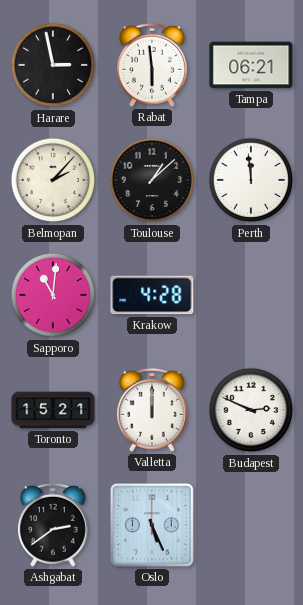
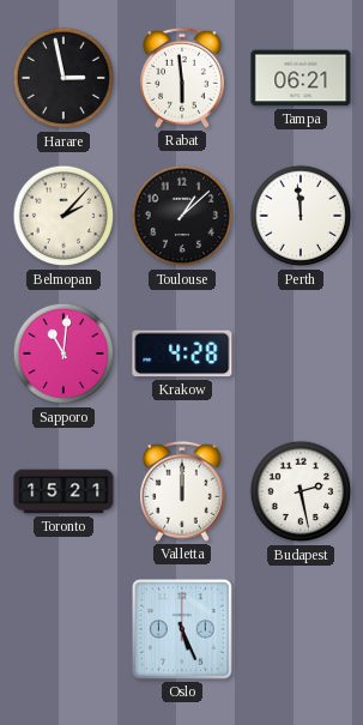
Budapest: 2:49 -> 2:28
Ashgabat: 2:39 -> none
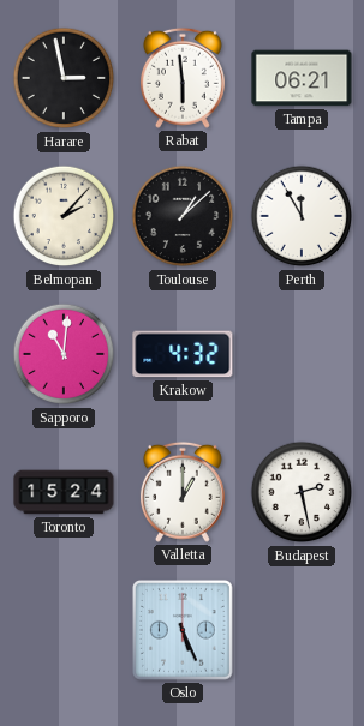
Perth: 11:59 -> 11:55
Krakow: 4:28 -> 4:32
Toronto: 15:21 -> 15:24
Valletta: 12:00 -> 1:00
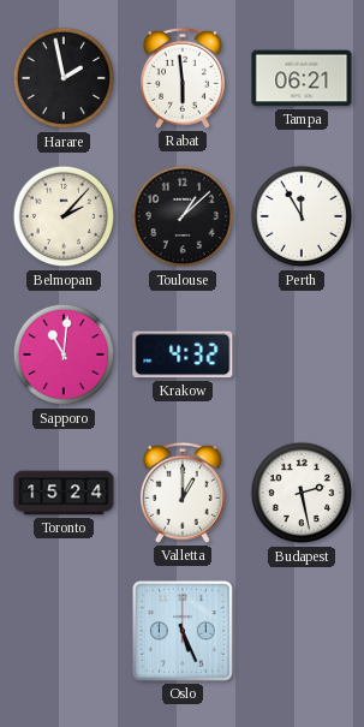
Harare: 2:58 -> 1:58
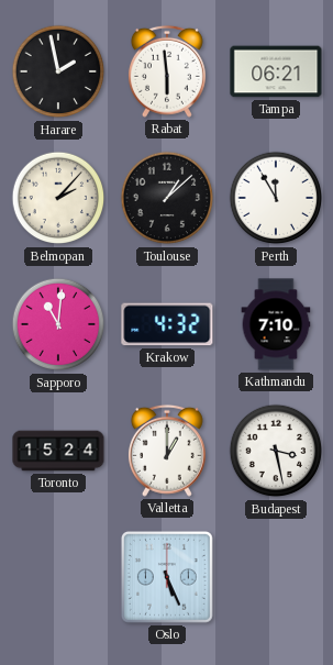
Kathmandu: none -> 7:10
Budapest: 2:28 -> 3:28
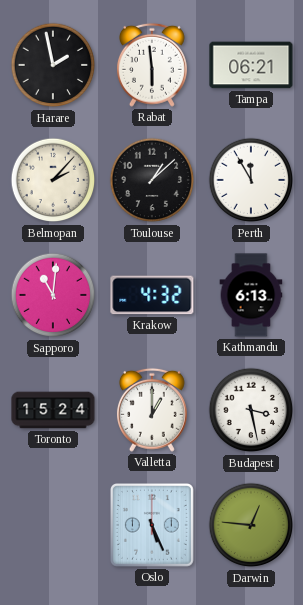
Kathmandu: 7:10 -> 6:13
Darwin: none -> 12:46
